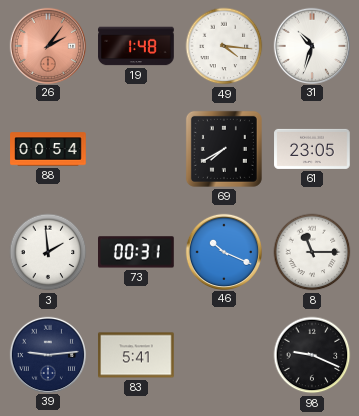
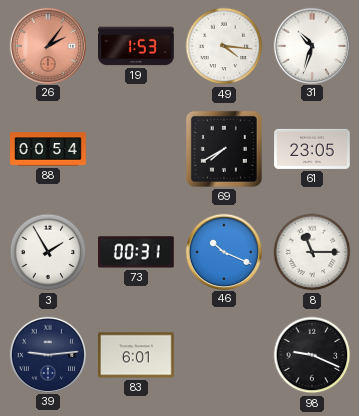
19: 1:48 -> 1:53
3: 1:59 -> 1:55
83: 5:41 -> 6:01
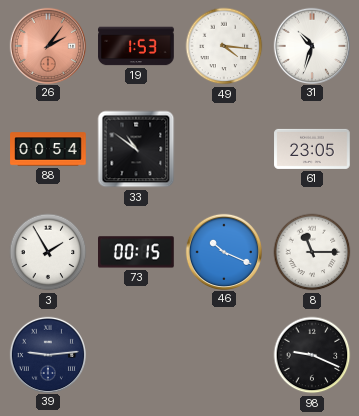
33: none -> 10:51
69: 7:40 -> none
73: 00:31 -> 00:15
83: 6:01 -> none
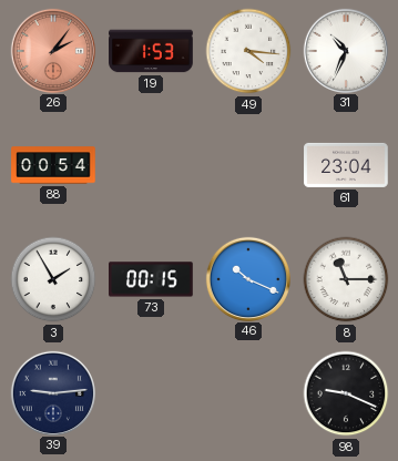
31: 10:33 -> 10:34
33: 10:51 -> none
61: 23:05 -> 23:04
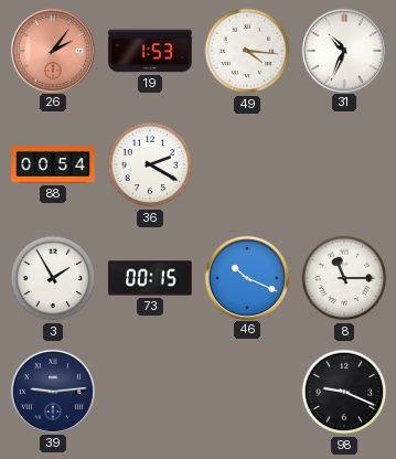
36: none -> 2:20
61: 23:04 -> none
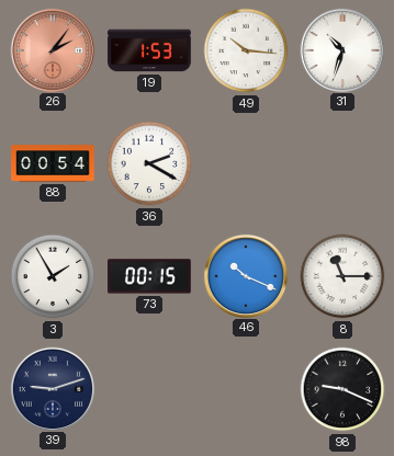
49: 4:16 -> 10:16
31: 10:34 -> 10:33
39: 9:14 -> 9:12
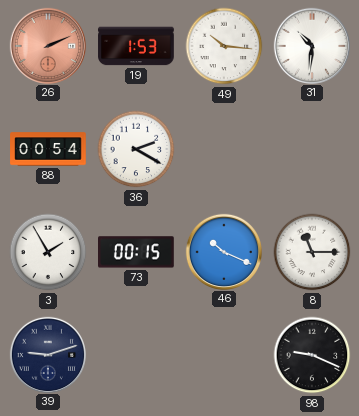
26: 2:06 -> 2:11
31: 10:33 -> 10:31
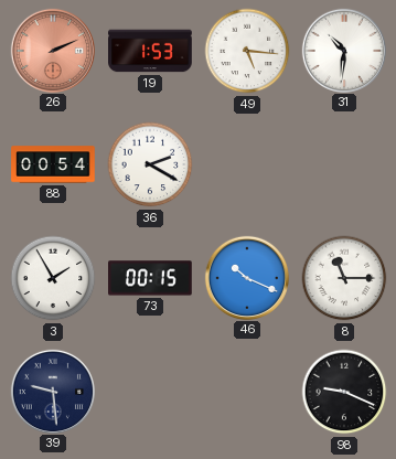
49: 10:16 -> 5:16
39: 9:12 -> 9:29
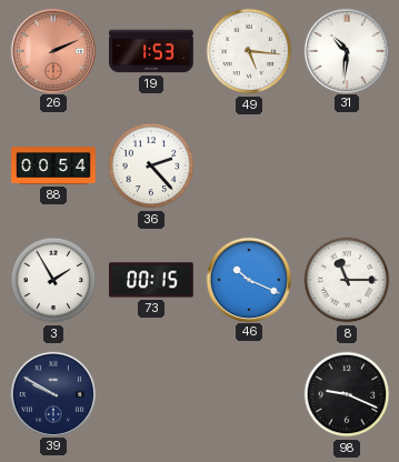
36: 2:20 -> 2:23
39: 9:29 -> 9:50
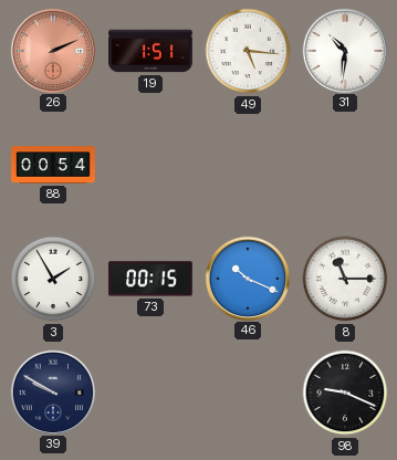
19: 1:53 -> 1:51
36: 2:23 -> none
